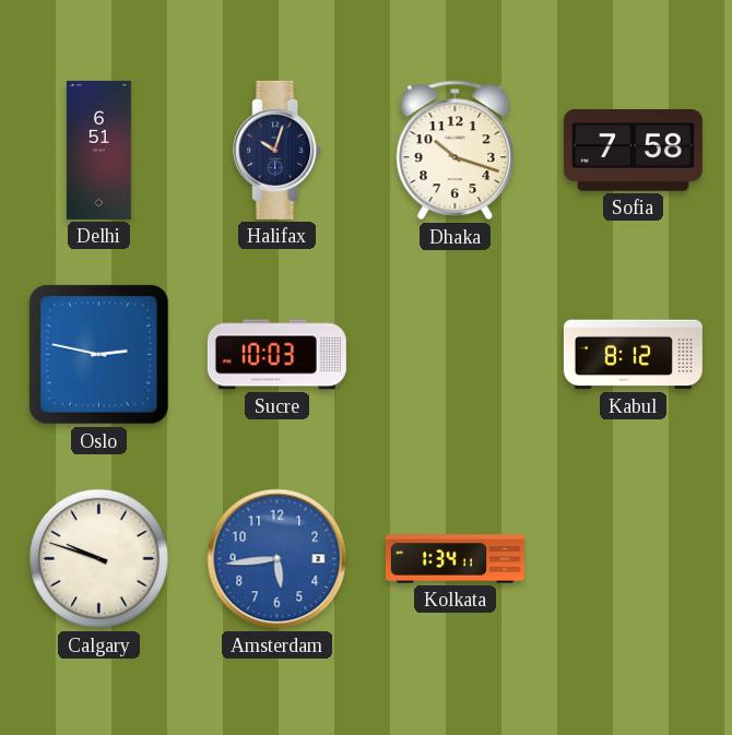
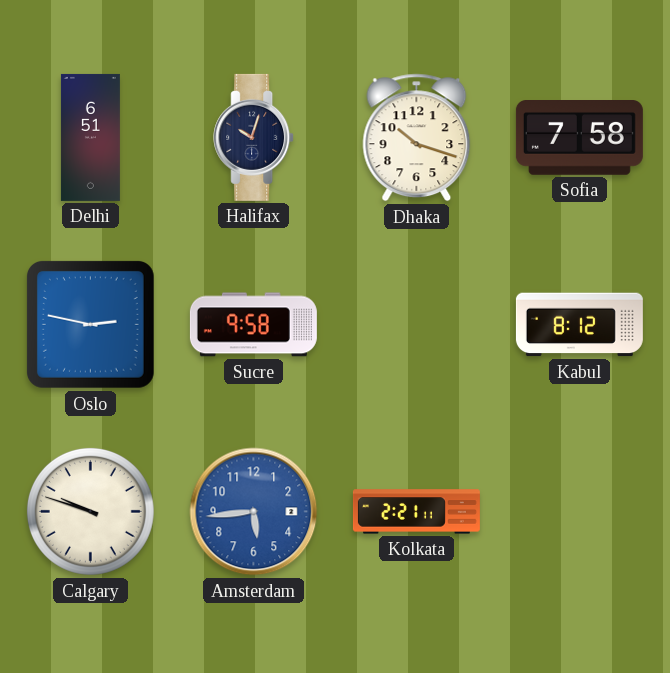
Sucre: 10:03 -> 9:58
Kolkata: 1:34 -> 2:21
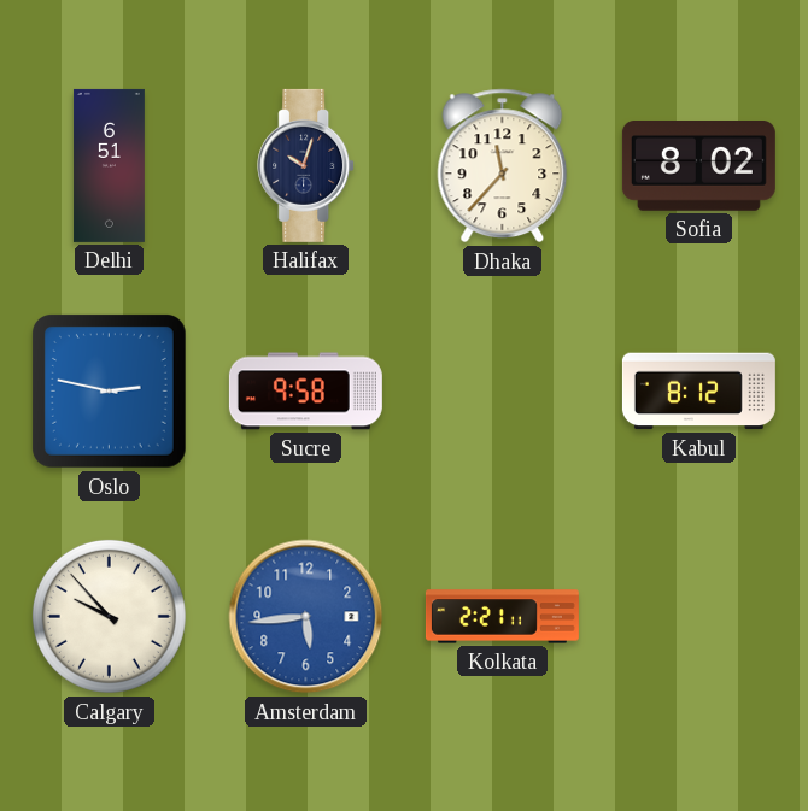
Dhaka: 10:18 -> 11:37
Sofia: 7:58 -> 8:02
Calgary: 9:48 -> 9:53
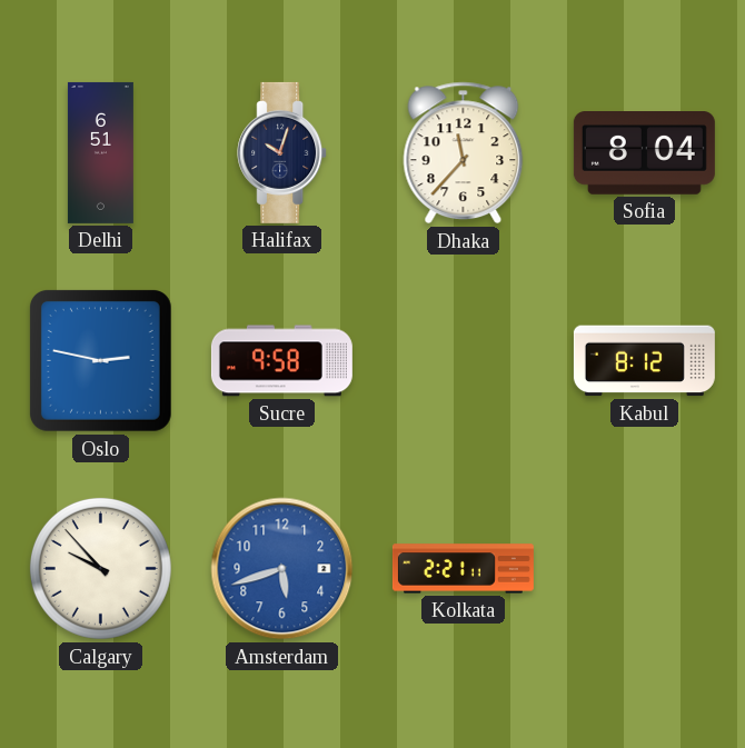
Sofia: 8:02 -> 8:04
Amsterdam: 5:44 -> 5:42
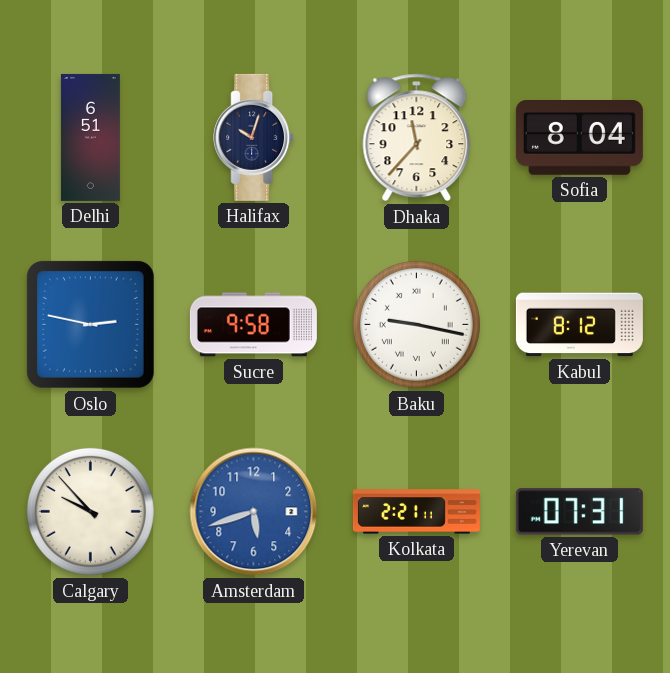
Baku: none -> 9:17
Yerevan: none -> 07:31
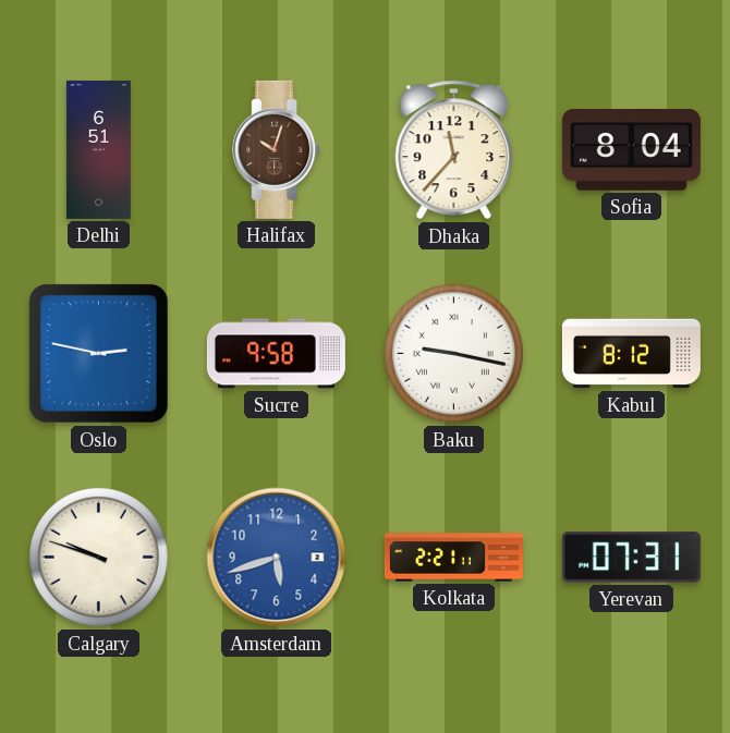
Halifax dial: navy -> brown
Calgary: 9:53 -> 9:48
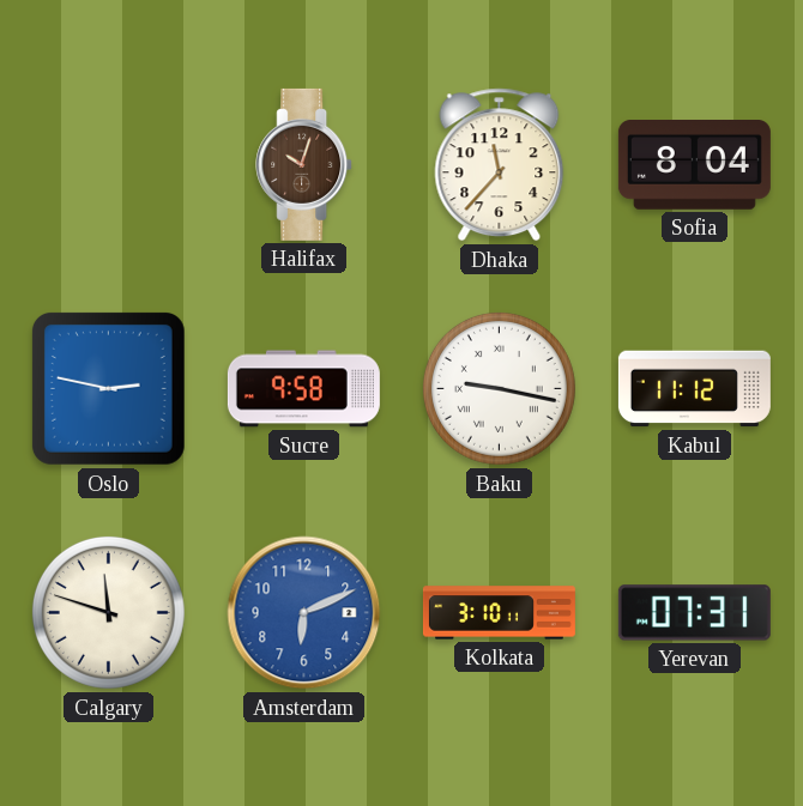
Delhi: 6:51 -> none
Kabul: 8:12 -> 11:12
Calgary: 9:48 -> 11:48
Amsterdam: 5:42 -> 6:11
Kolkata: 2:21 -> 3:10
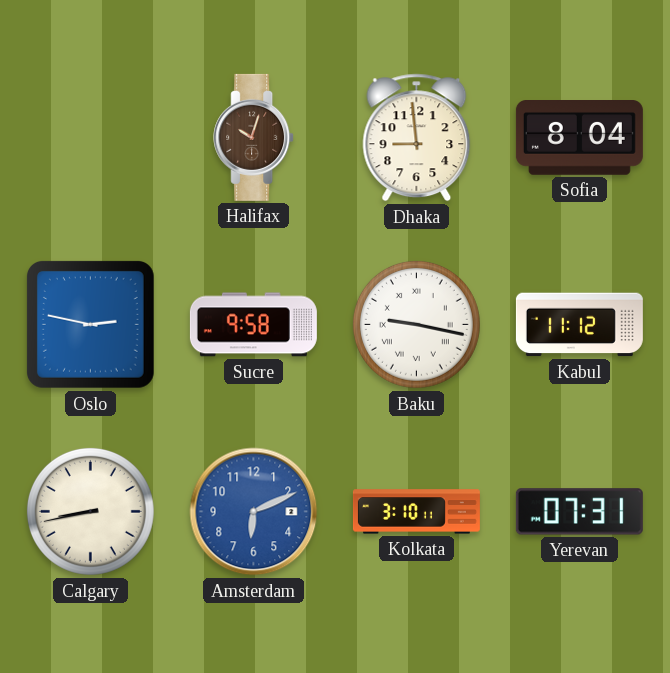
Dhaka: 11:37 -> 8:59
Calgary: 11:48 -> 8:43
